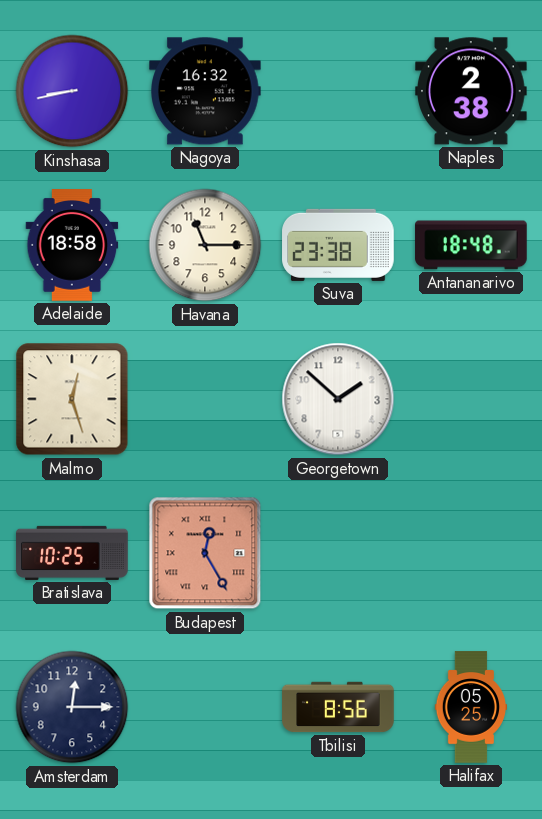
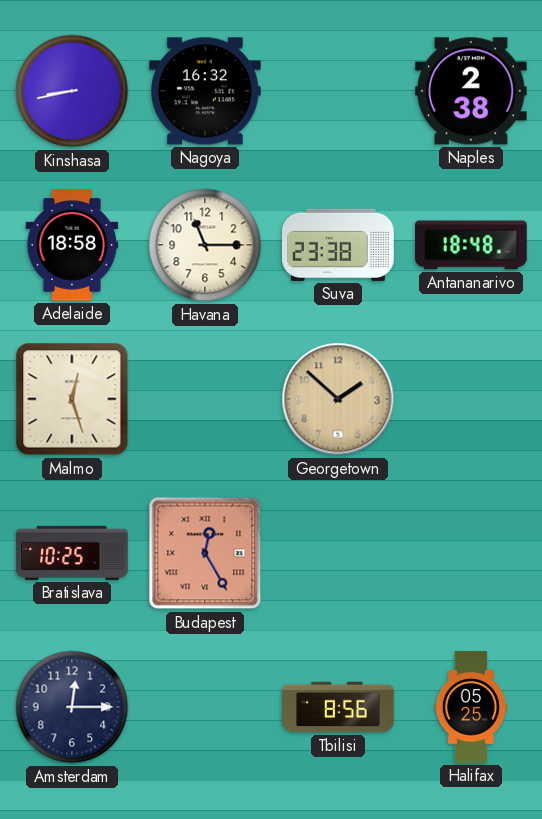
Georgetown dial: white -> champagne
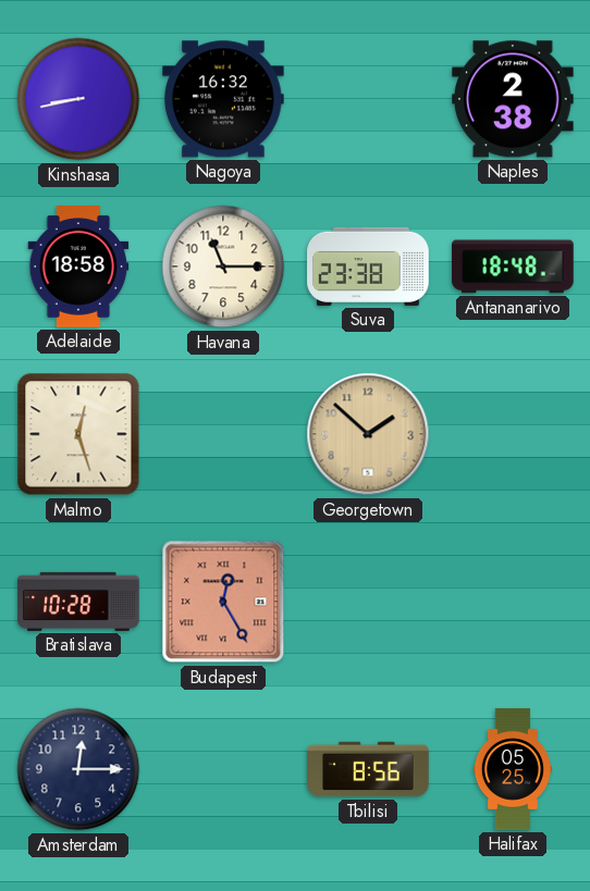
Bratislava: 10:25 -> 10:28
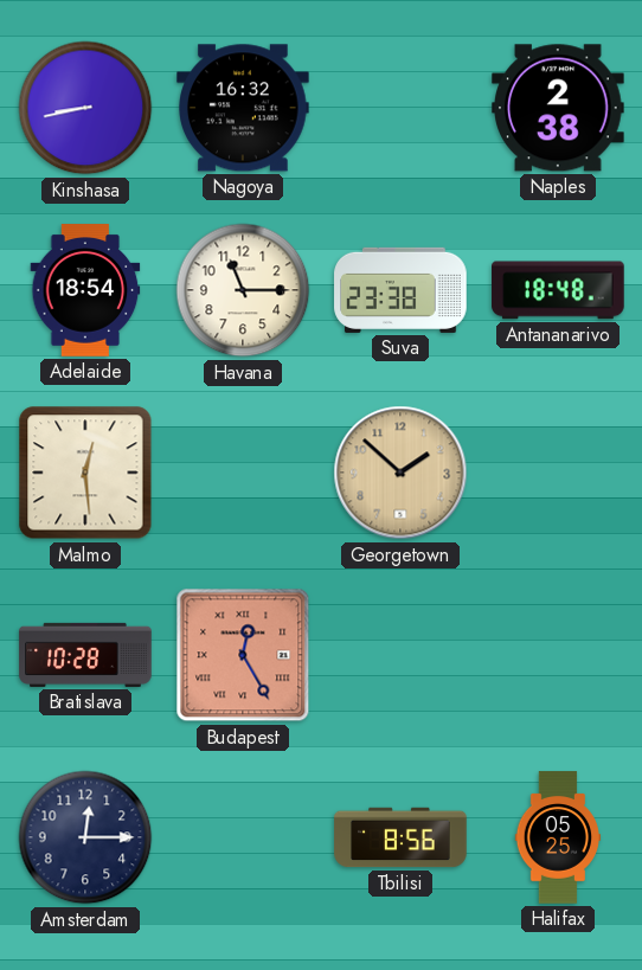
Adelaide: 18:58 -> 18:54
Malmo: 12:27 -> 12:29
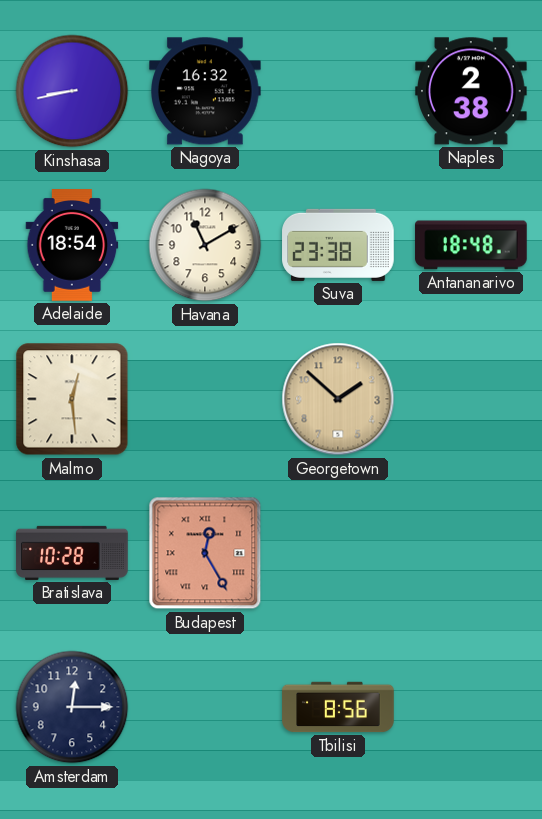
Havana: 11:15 -> 11:10
Halifax: 05:25 -> none
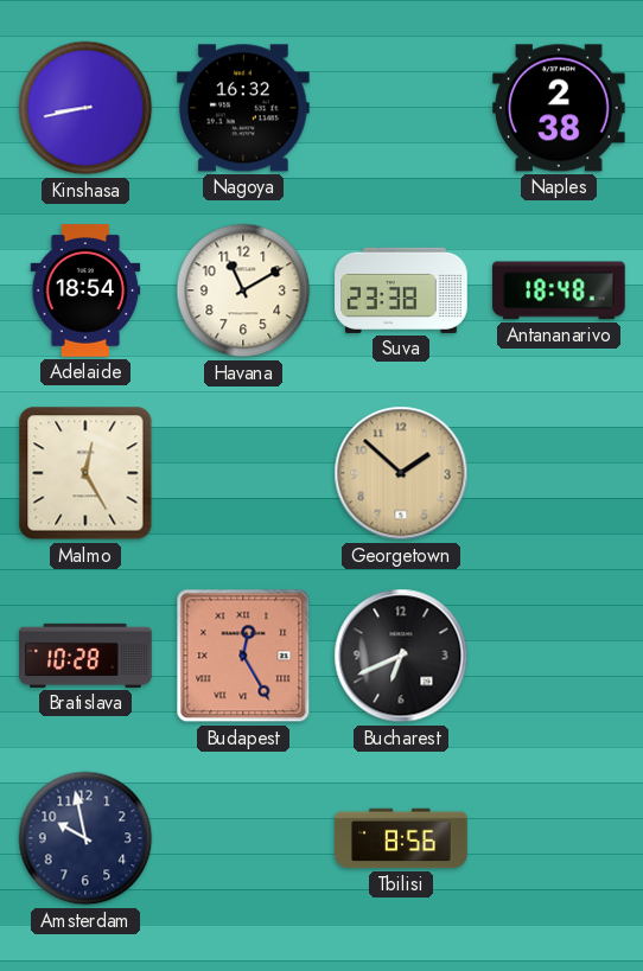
Malmo: 12:29 -> 12:25
Bucharest: none -> 6:41
Amsterdam: 12:15 -> 9:58
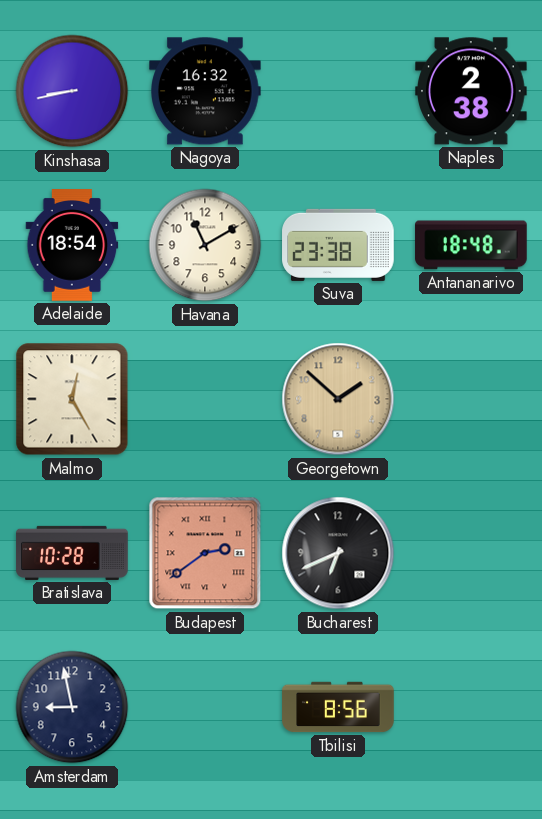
Budapest: 12:25 -> 2:39
Amsterdam: 9:58 -> 8:58
